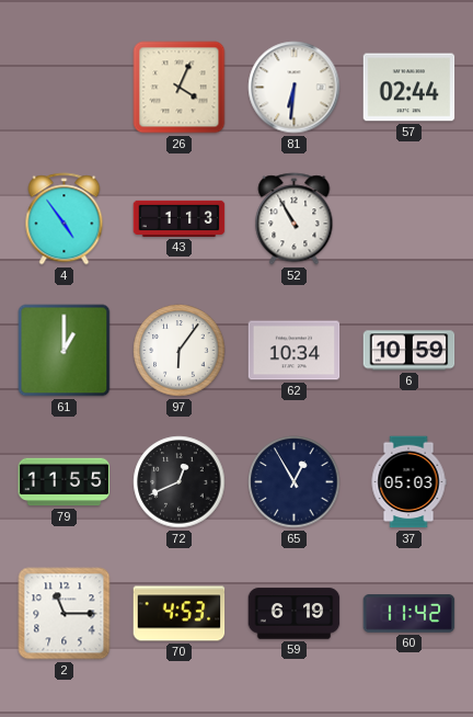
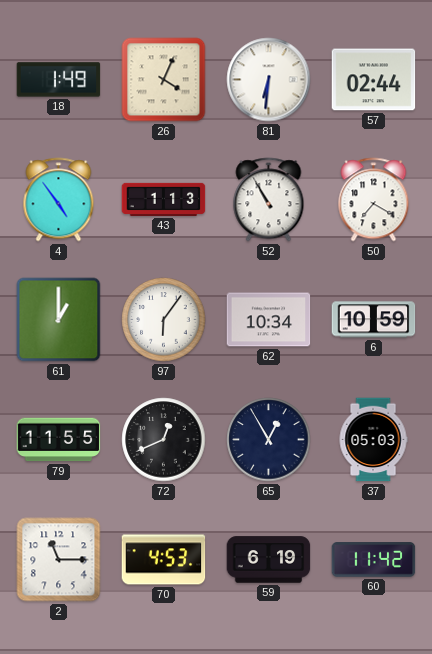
18: none -> 1:49
50: none -> 7:20
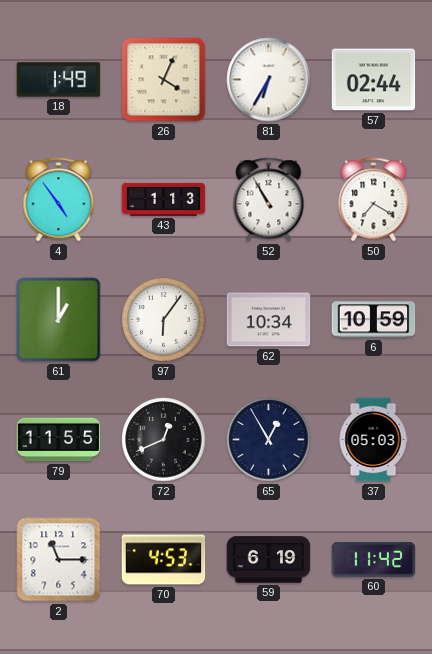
81: 6:31 -> 6:35
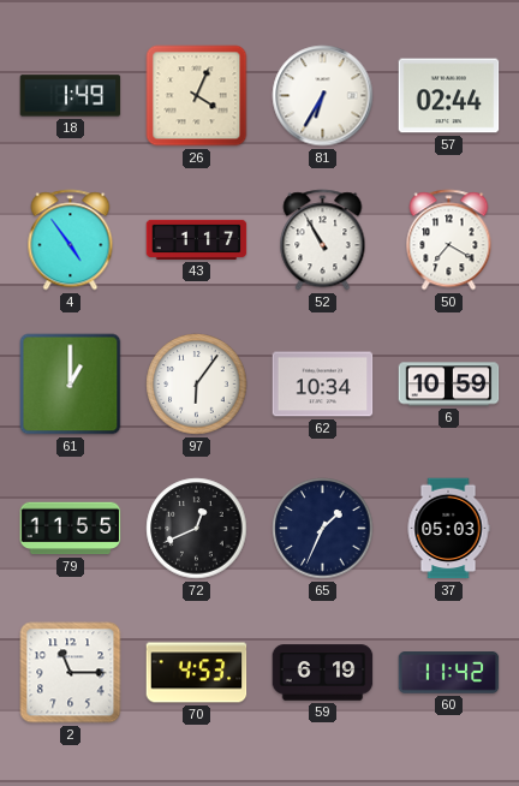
43: 1:13 -> 1:17
65: 12:55 -> 1:34
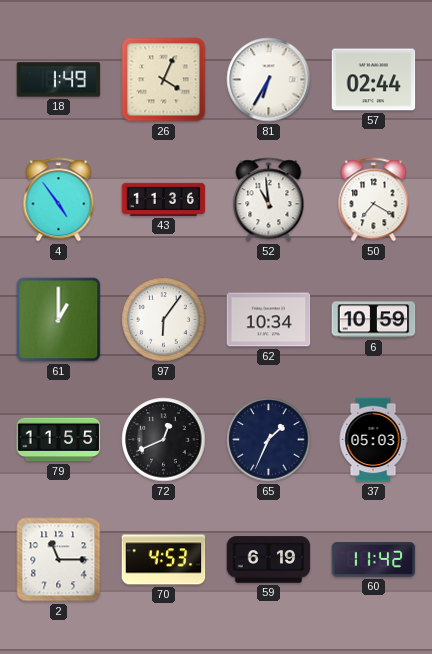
43: 1:17 -> 11:36
52: 10:55 -> 10:59
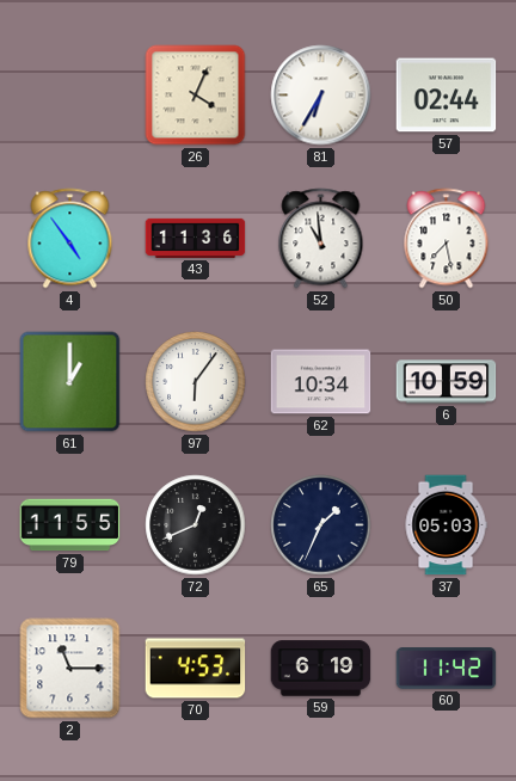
18: 1:49 -> none
50: 7:20 -> 7:28
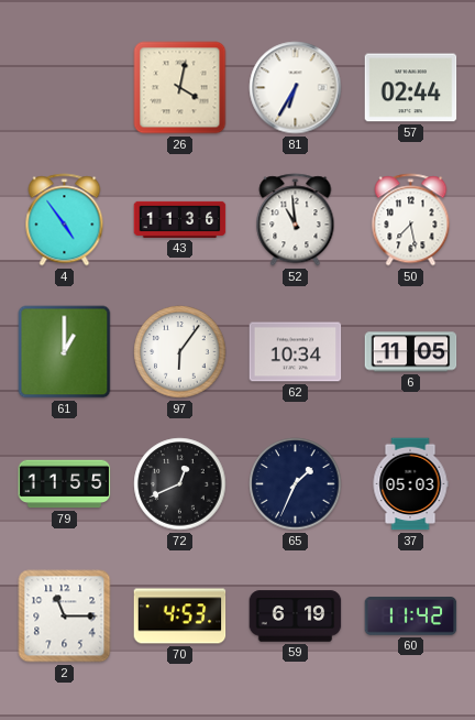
26: 4:04 -> 4:02
6: 10:59 -> 11:05
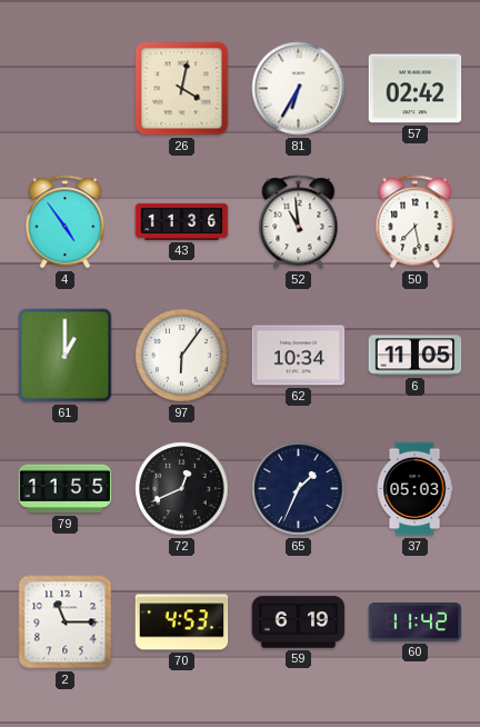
57: 02:44 -> 02:42
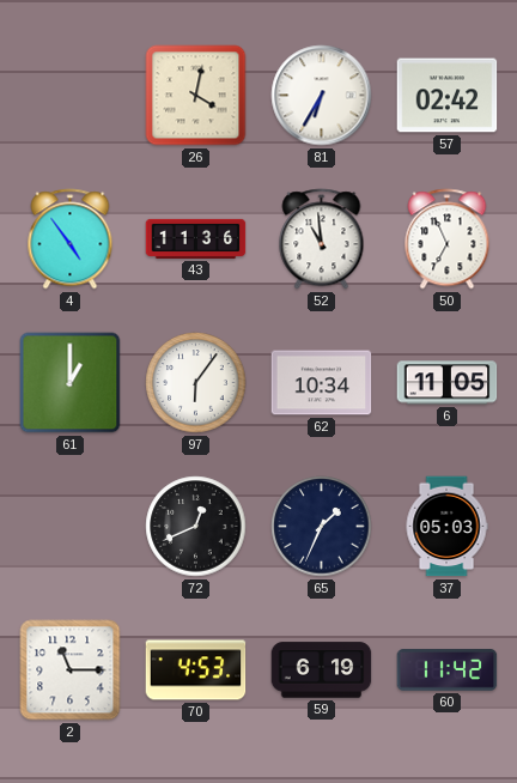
50: 7:28 -> 6:56
79: 11:55 -> none
